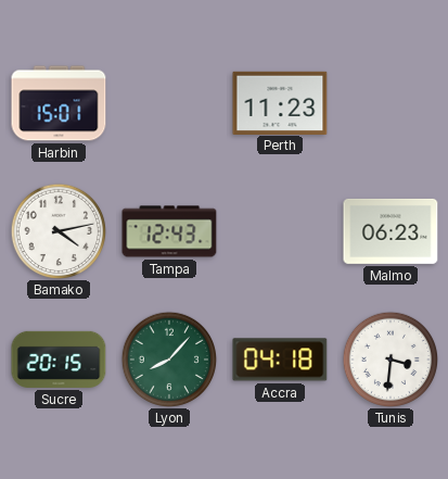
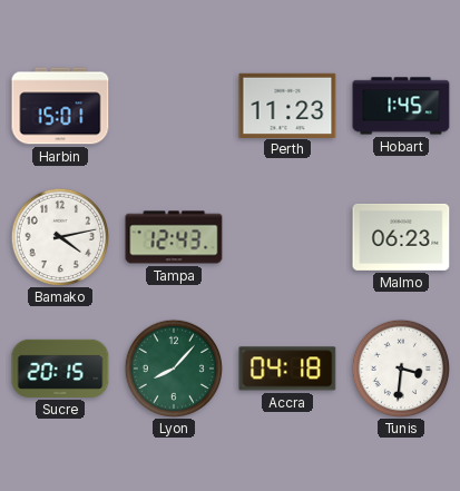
Hobart: none -> 1:45
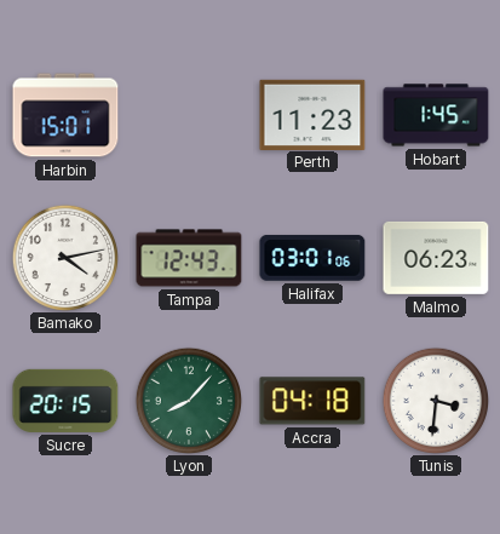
Halifax: none -> 03:01
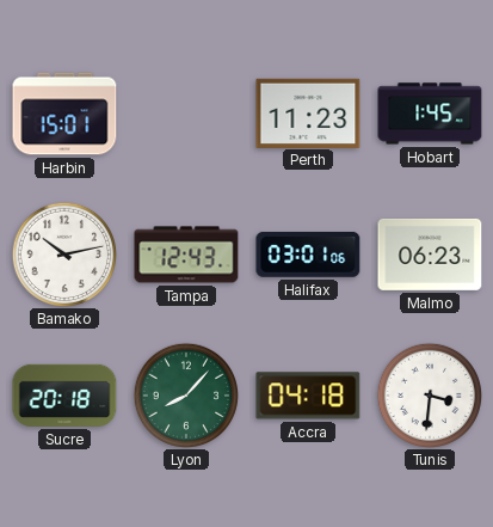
Bamako: 4:13 -> 10:13
Sucre: 20:15 -> 20:18
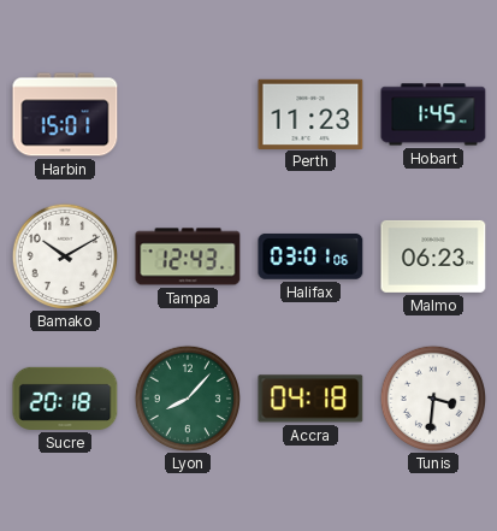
Bamako: 10:13 -> 10:10
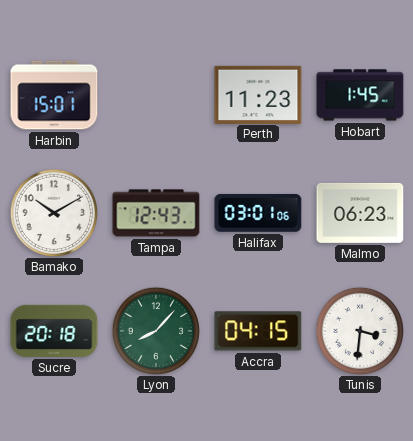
Accra: 04:18 -> 04:15
